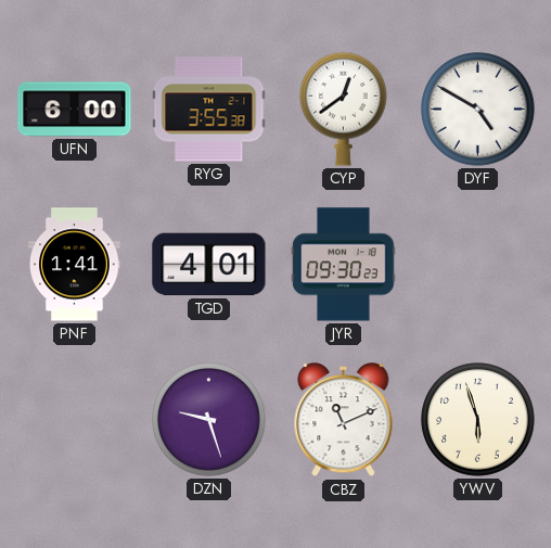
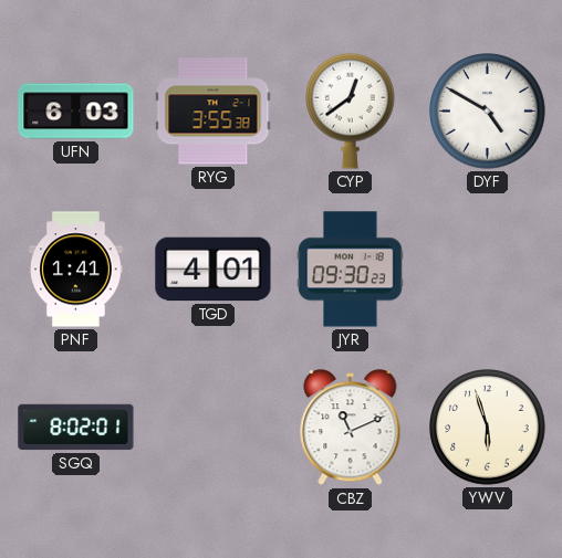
UFN: 6:00 -> 6:03
SGQ: none -> 8:02
DZN: 9:27 -> none
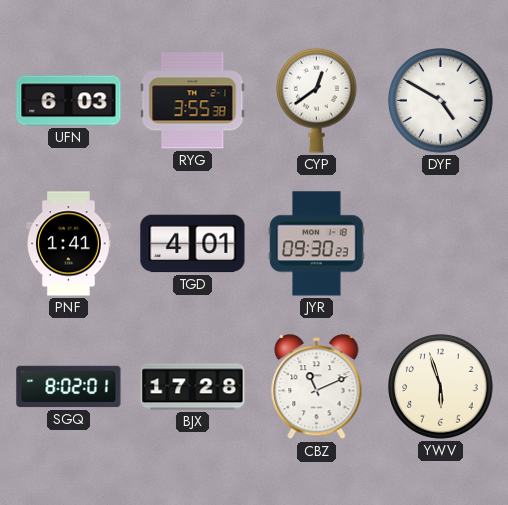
BJX: none -> 17:28
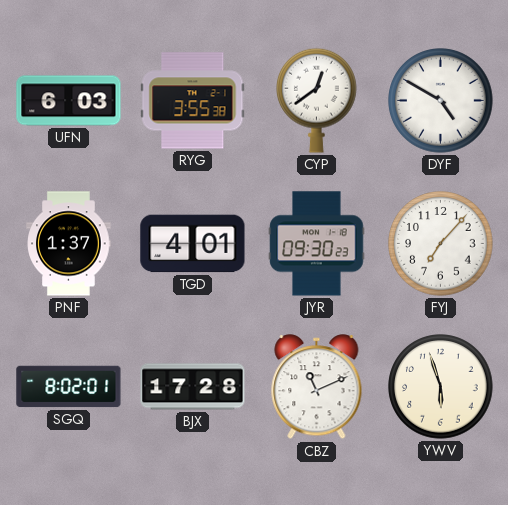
PNF: 1:41 -> 1:37
FYJ: none -> 7:07
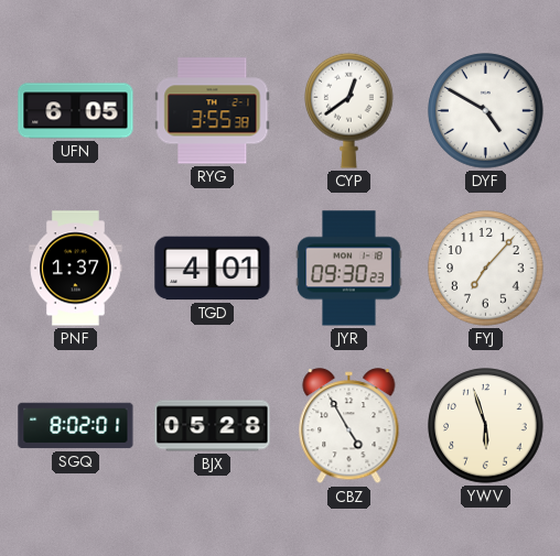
UFN: 6:03 -> 6:05
BJX: 17:28 -> 05:28
CBZ: 11:11 -> 4:55
